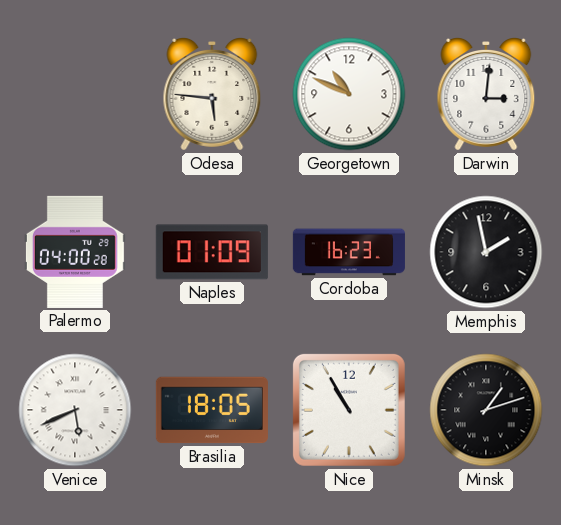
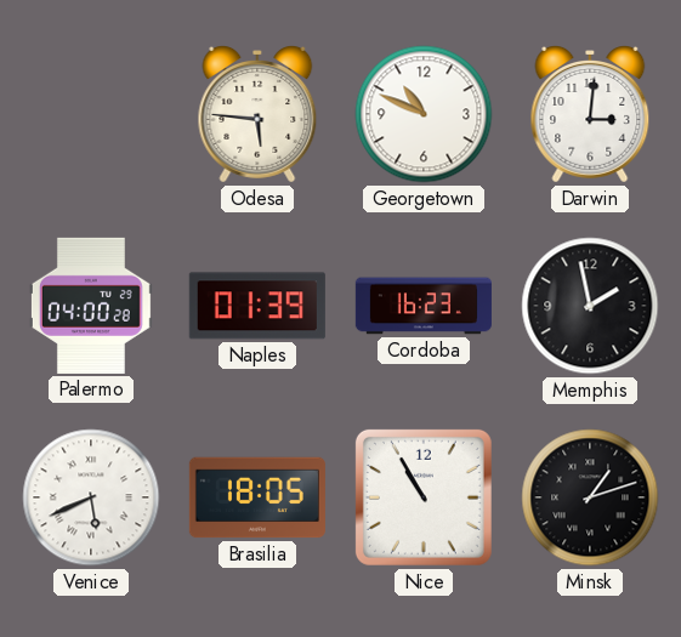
Naples: 01:09 -> 01:39
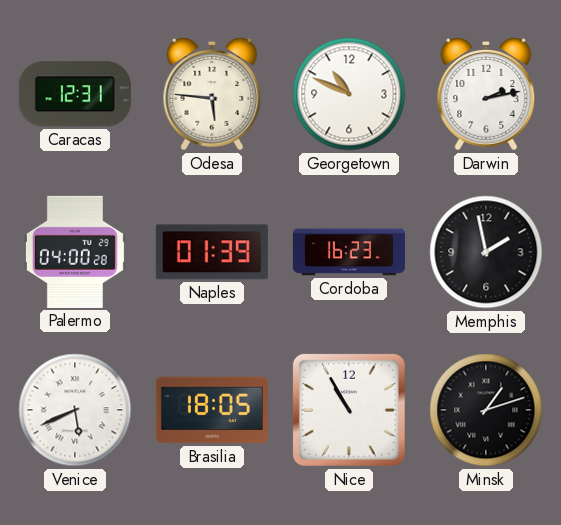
Caracas: none -> 12:31
Darwin: 3:01 -> 2:13
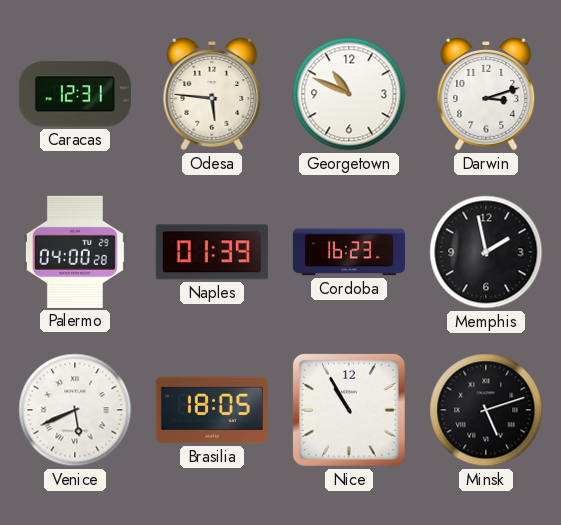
Darwin: 2:13 -> 3:12
Minsk: 1:12 -> 5:12
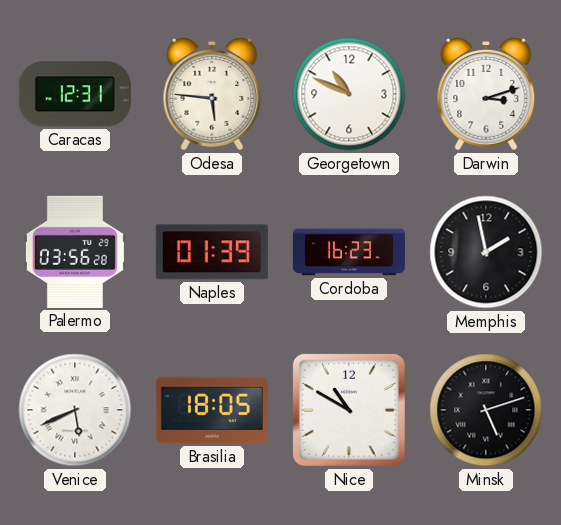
Palermo: 04:00 -> 03:56
Nice: 10:55 -> 10:50
